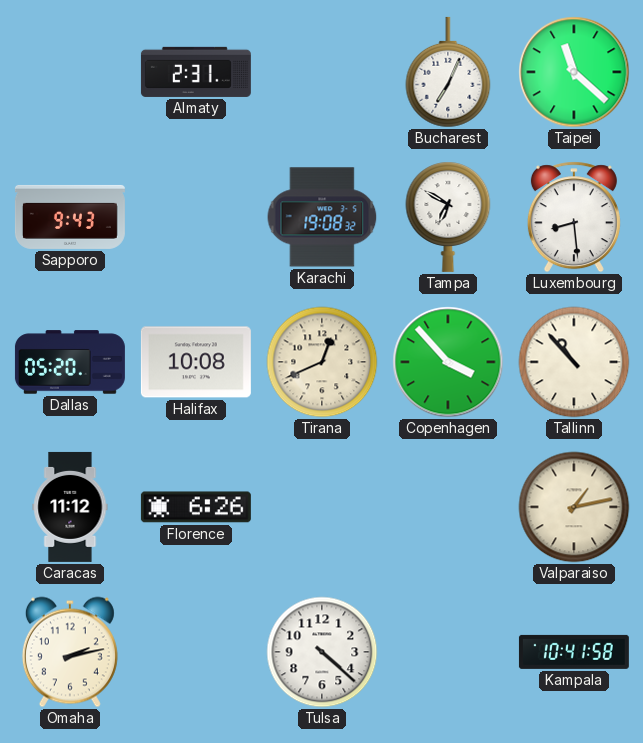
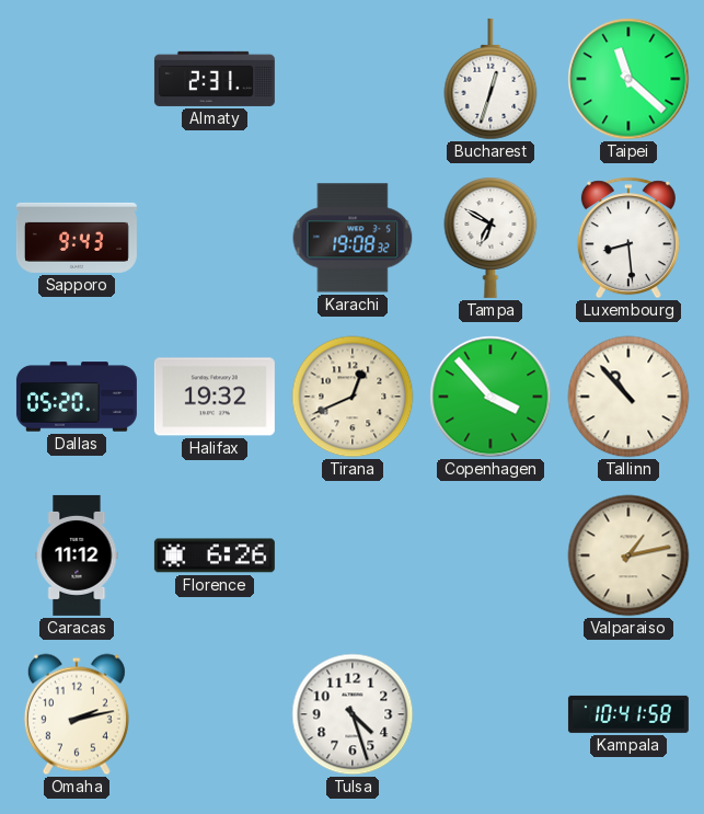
Bucharest: 7:04 -> 12:33
Halifax: 10:08 -> 19:32
Tulsa: 4:22 -> 4:27
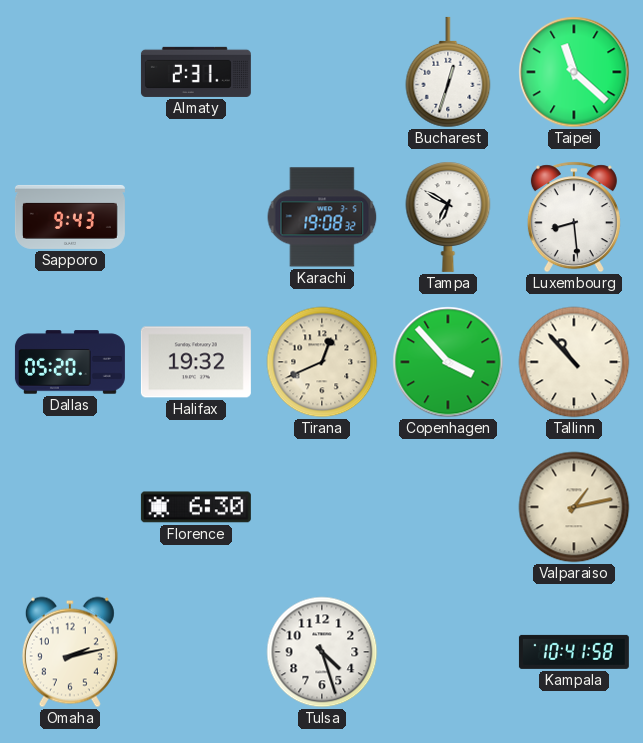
Caracas: 11:12 -> none
Florence: 6:26 -> 6:30
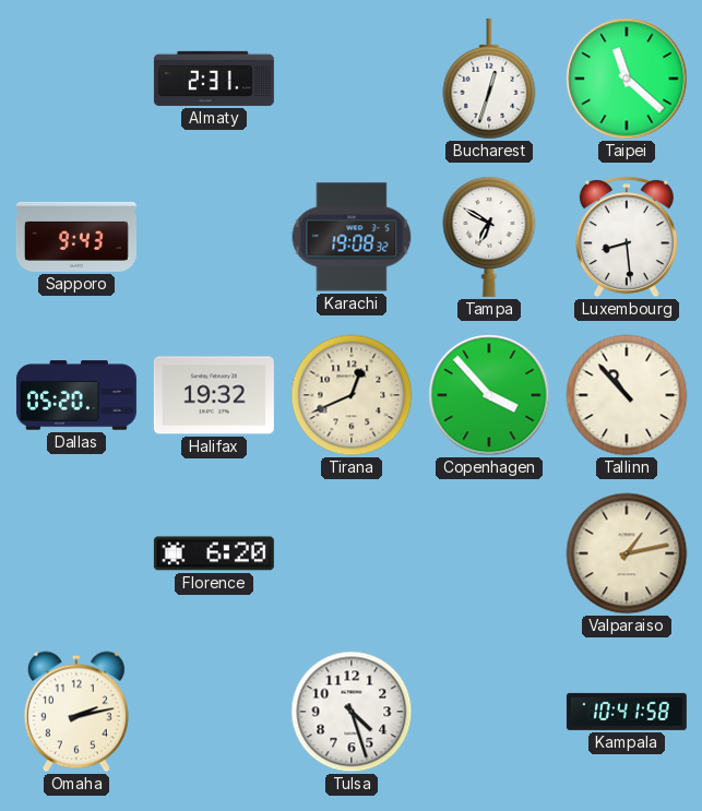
Florence: 6:30 -> 6:20
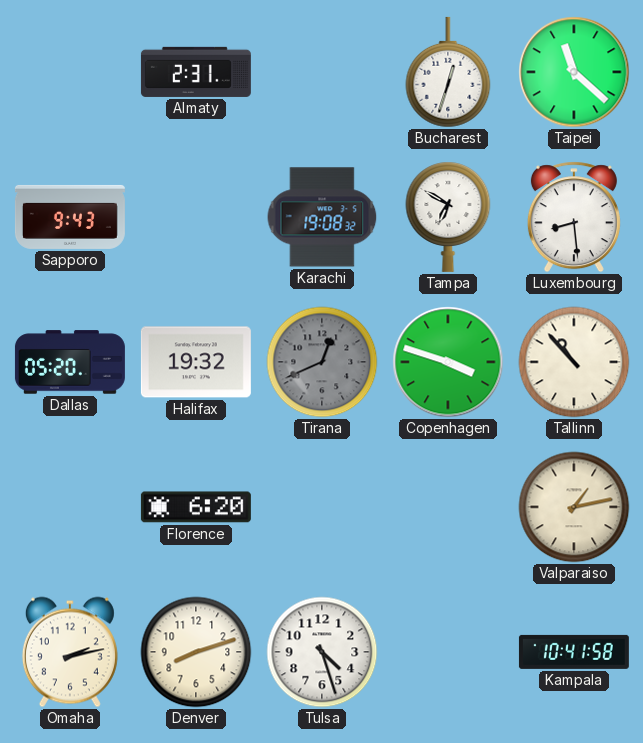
Tirana dial: cream -> grey
Copenhagen: 3:53 -> 3:48
Denver: none -> 8:12
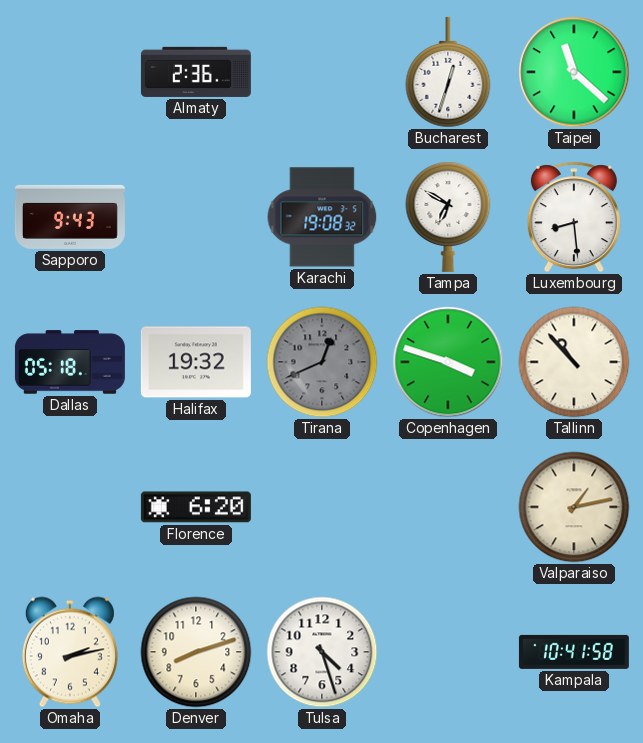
Almaty: 2:31 -> 2:36
Dallas: 05:20 -> 05:18
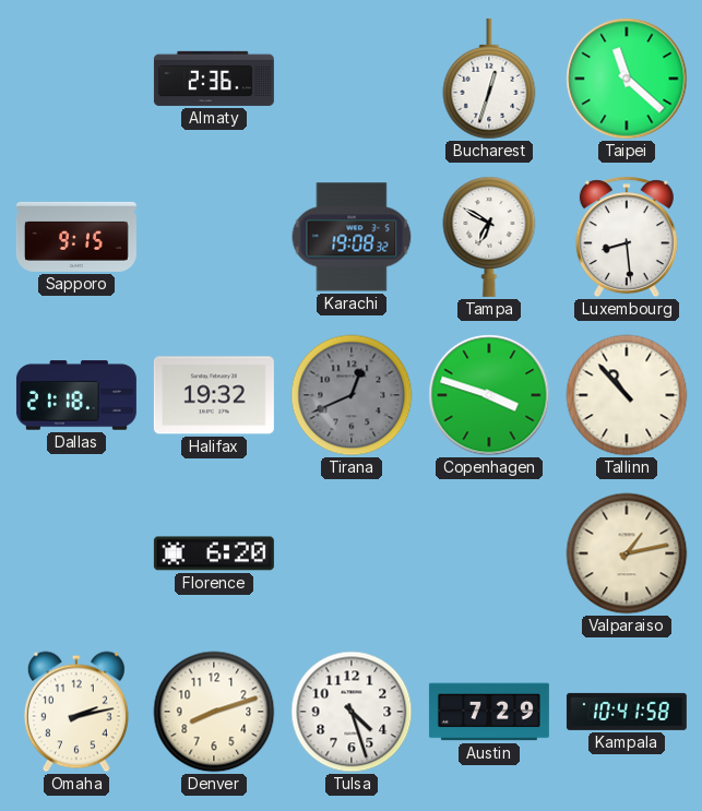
Sapporo: 9:43 -> 9:15
Dallas: 05:18 -> 21:18
Austin: none -> 7:29
